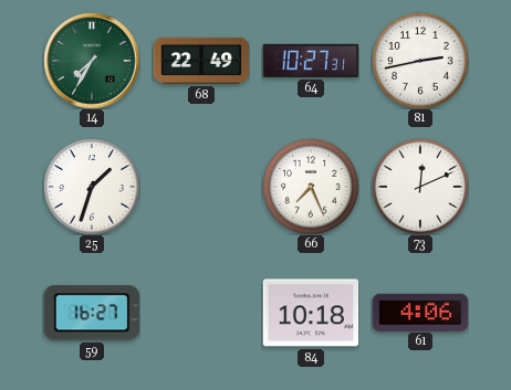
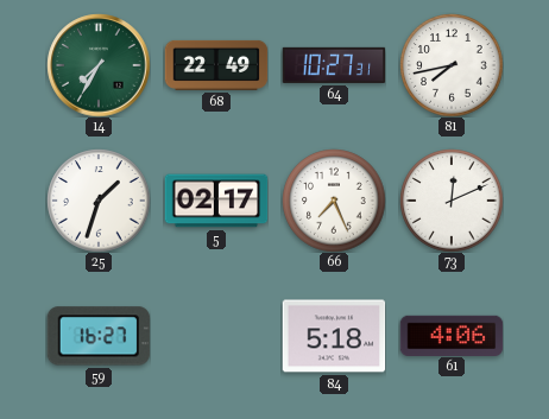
81: 2:43 -> 7:43
5: none -> 02:17
84: 10:18 -> 5:18
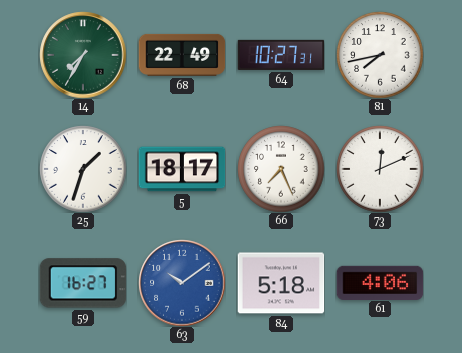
5: 02:17 -> 18:17
63: none -> 10:09
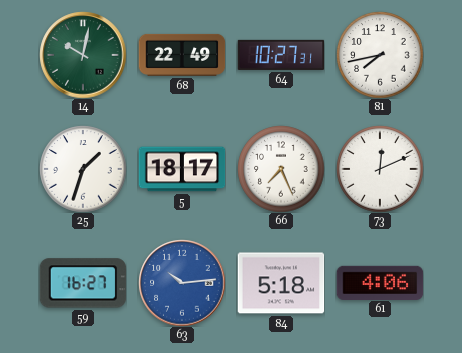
14: 7:35 -> 10:02
63: 10:09 -> 10:14
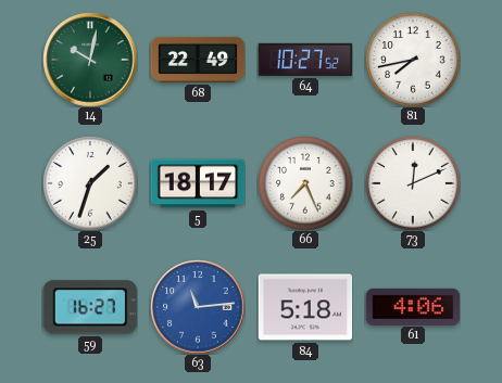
64: 10:27:31 -> 10:27:52
63: 10:14 -> 11:14
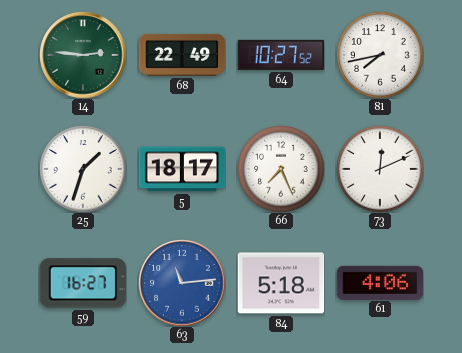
14: 10:02 -> 2:46
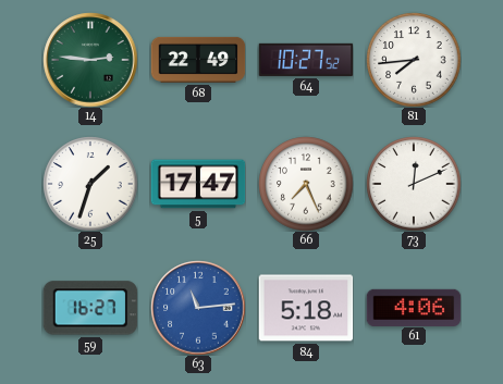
81: 7:43 -> 7:44
5: 18:17 -> 17:47
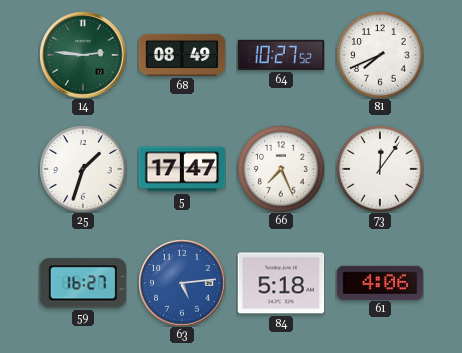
68: 22:49 -> 08:49
81: 7:44 -> 7:41
73: 12:11 -> 12:06
63: 11:14 -> 5:14
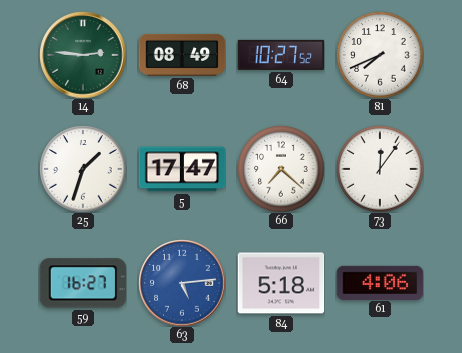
66: 7:26 -> 7:22
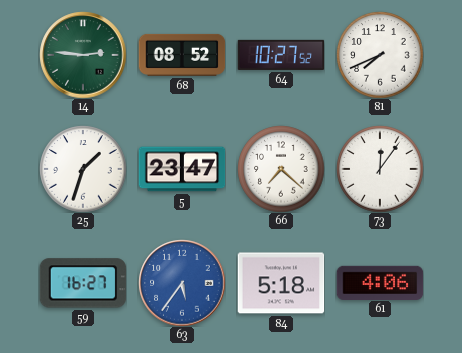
68: 08:49 -> 08:52
5: 17:47 -> 23:47
63: 5:14 -> 5:36
